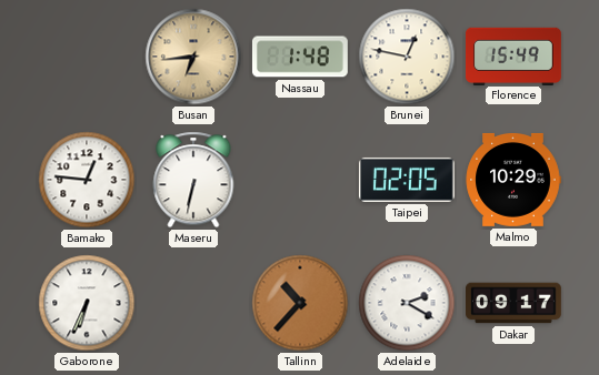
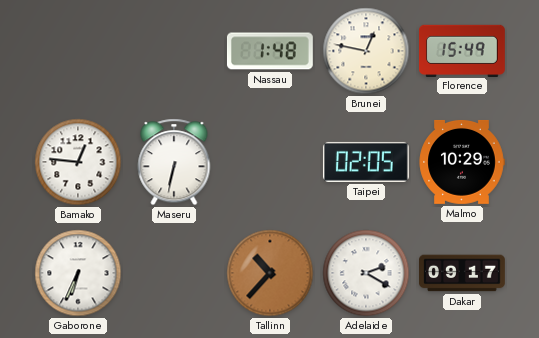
Busan: 6:44 -> none
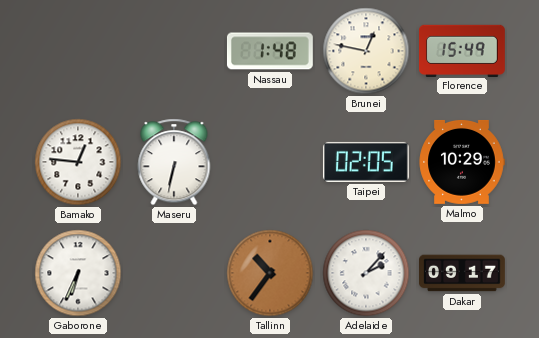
Tallinn: 10:37 -> 10:36
Adelaide: 2:20 -> 2:07
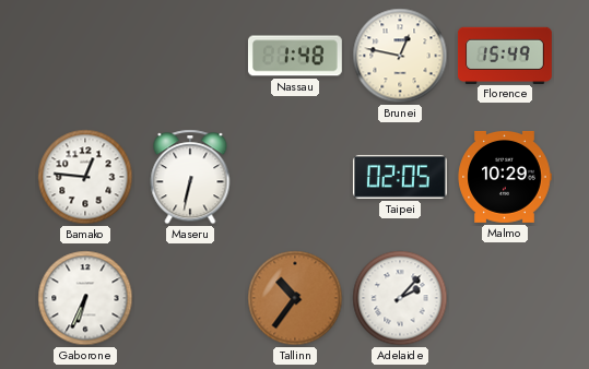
Dakar: 09:17 -> none
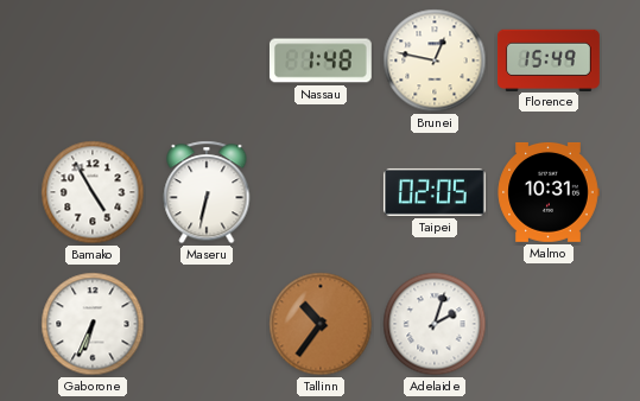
Bamako: 12:46 -> 4:55
Malmo: 10:29 -> 10:31
Adelaide: 2:07 -> 2:03
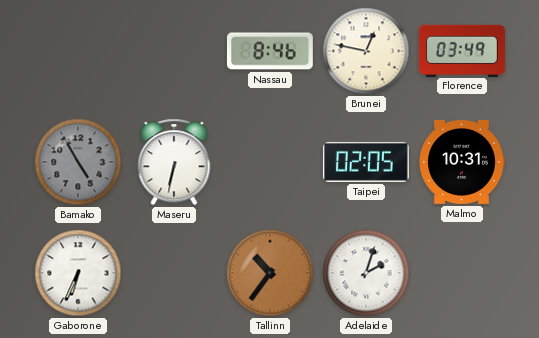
Nassau: 1:48 -> 8:46
Florence: 15:49 -> 03:49
Bamako dial: white -> grey
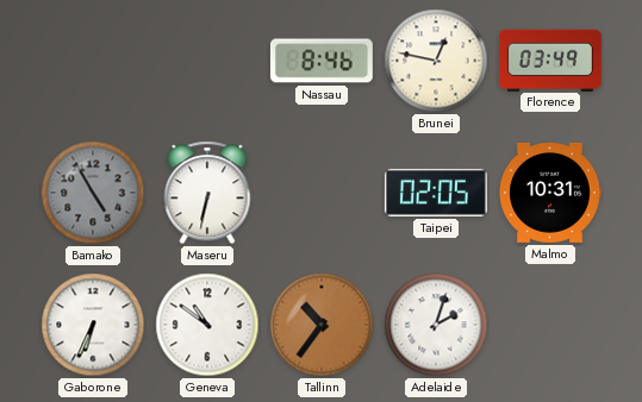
Geneva: none -> 10:51
